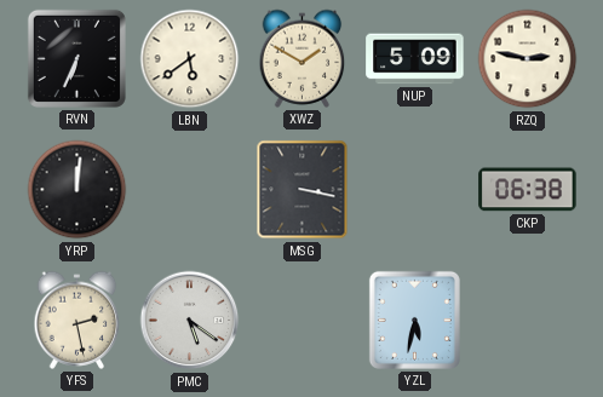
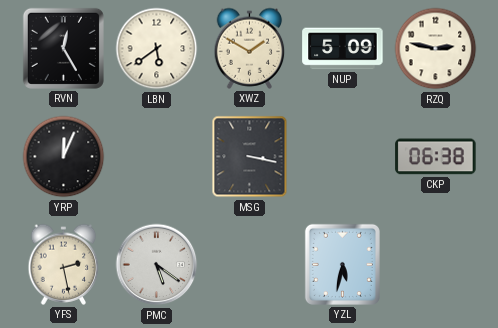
RVN: 6:34 -> 12:25
YRP: 12:01 -> 12:04
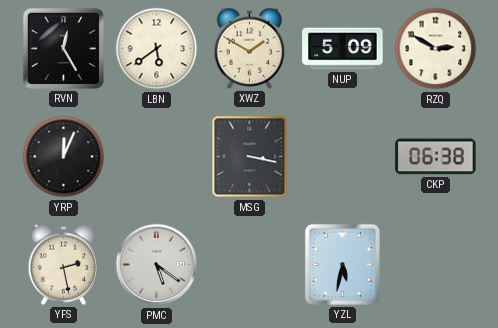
RZQ: 2:47 -> 2:50
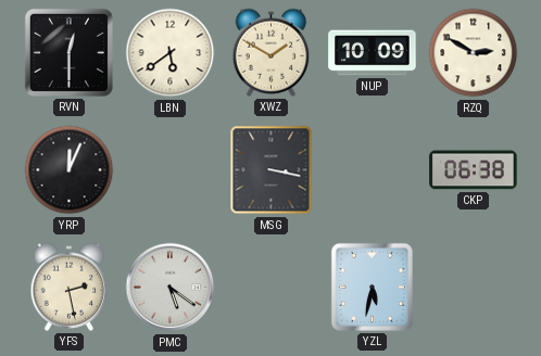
RVN: 12:25 -> 12:30
NUP: 5:09 -> 10:09
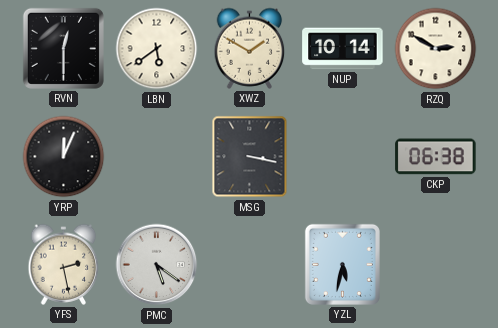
NUP: 10:09 -> 10:14
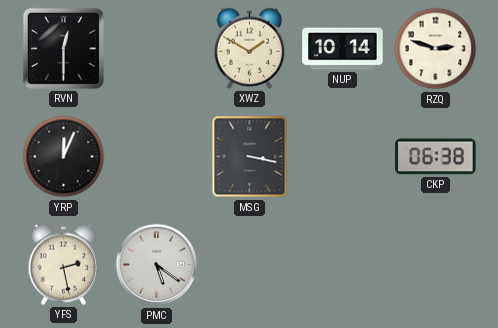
LBN: 5:39 -> none
RZQ: 2:50 -> 2:48
YZL: 5:32 -> none
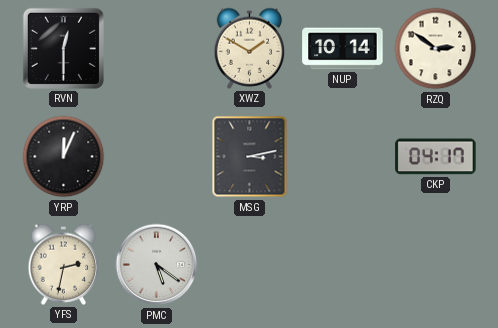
RZQ: 2:48 -> 2:51
MSG: 3:17 -> 3:13
CKP: 06:38 -> 04:17
YFS: 2:28 -> 2:32
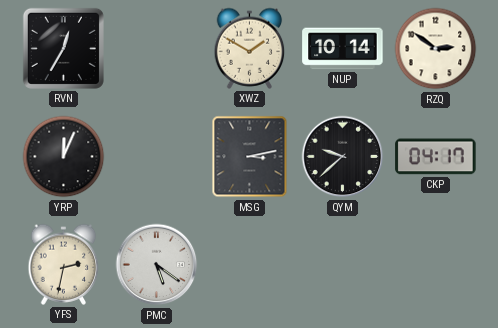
RVN: 12:30 -> 12:35
QYM: none -> 9:38
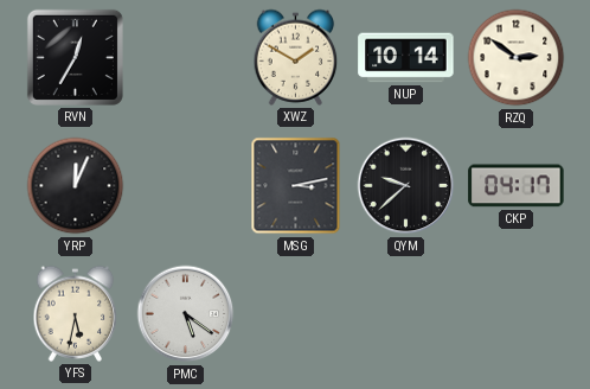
YFS: 2:32 -> 5:32
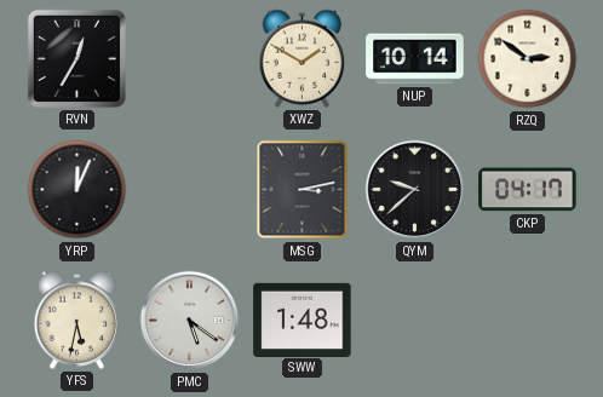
SWW: none -> 1:48
